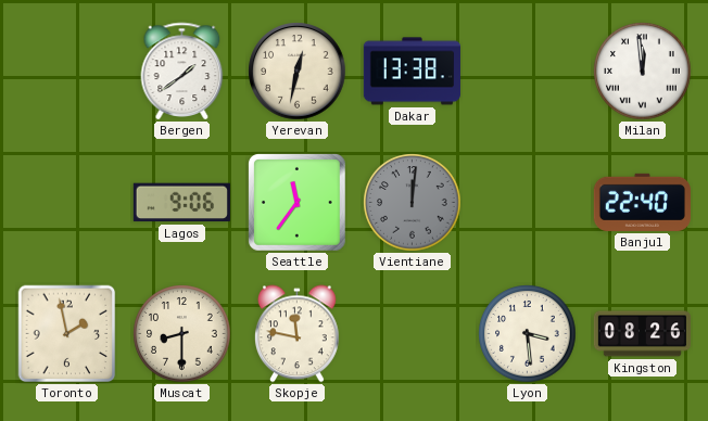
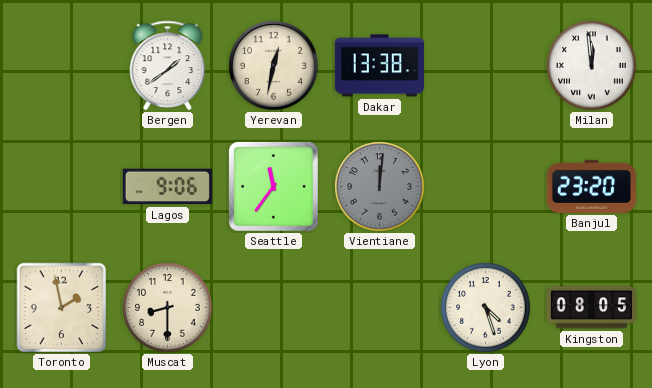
Banjul: 22:40 -> 23:20
Skopje: 11:47 -> none
Lyon: 3:29 -> 4:27
Kingston: 08:26 -> 08:05
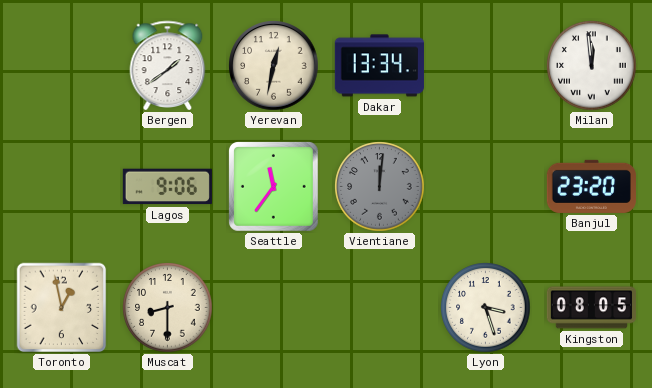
Dakar: 13:38 -> 13:34
Toronto: 1:58 -> 12:58
Lyon: 4:27 -> 3:27
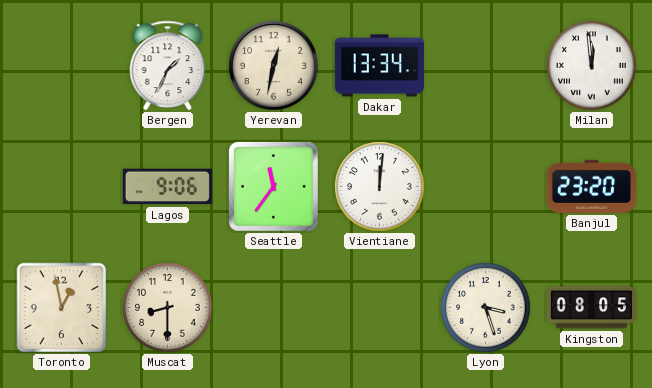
Bergen: 1:39 -> 1:34
Vientiane dial: grey -> white
